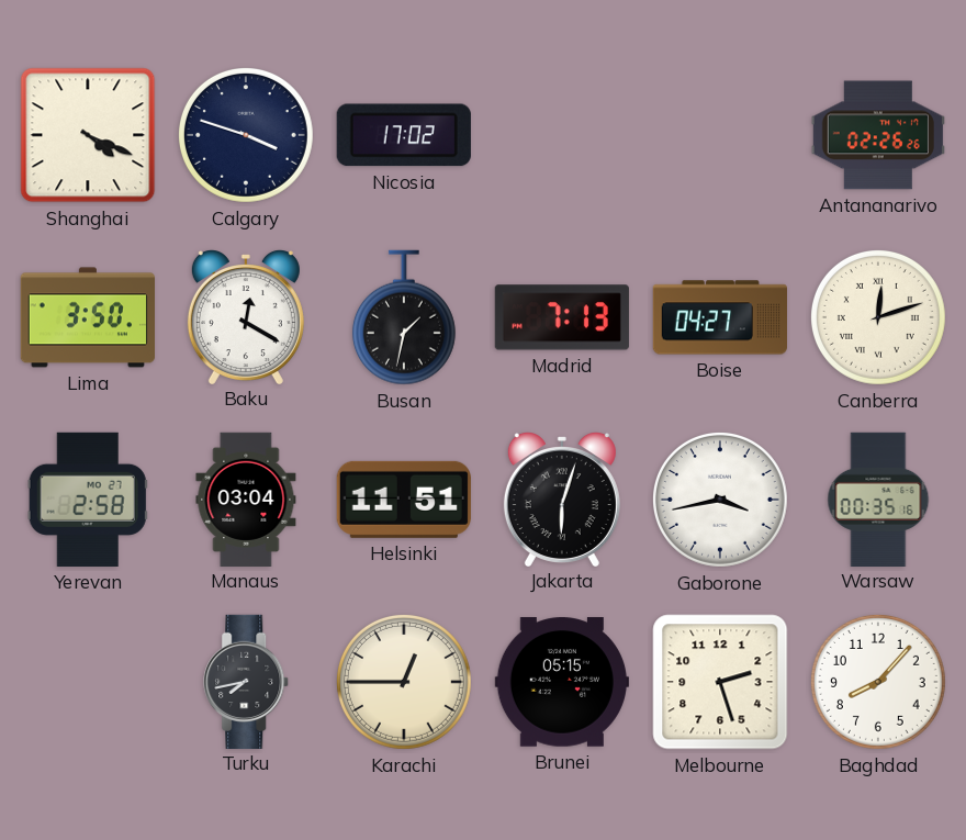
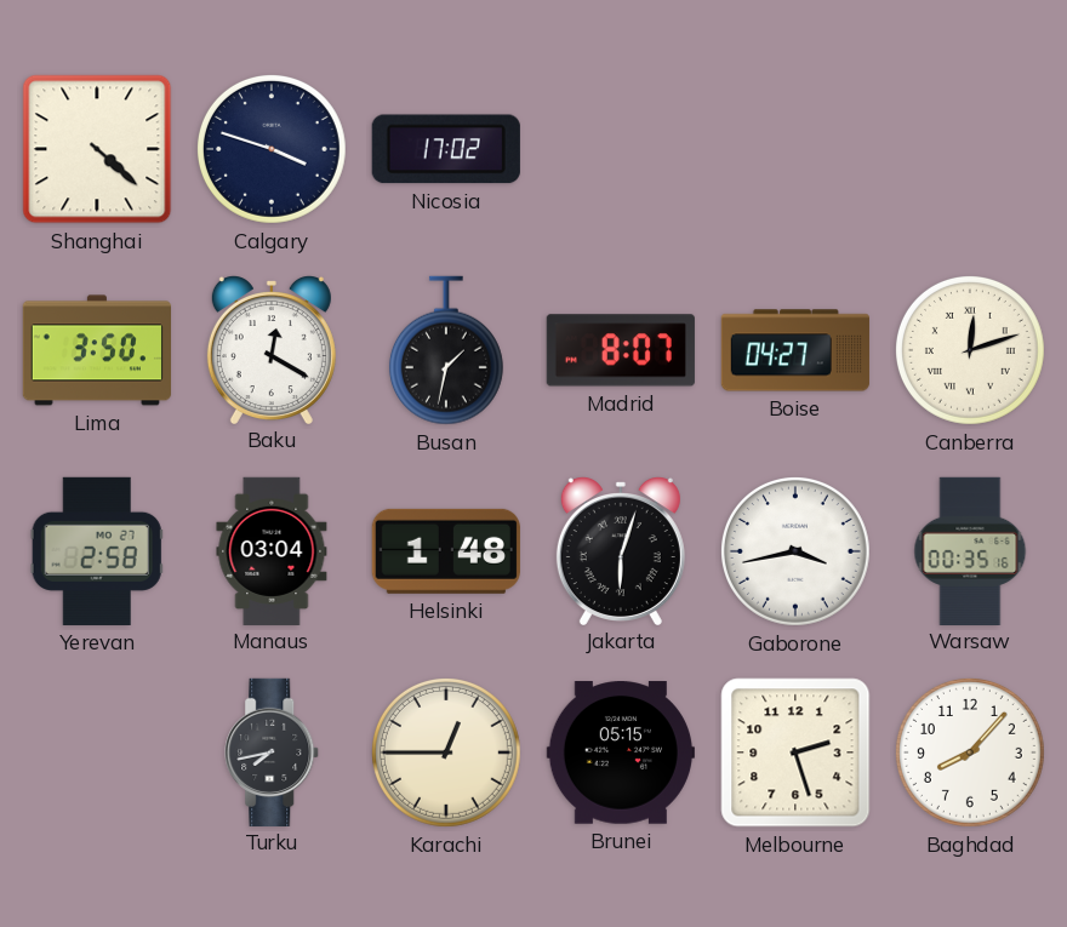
Shanghai: 4:19 -> 4:22
Antananarivo: 02:26 -> none
Madrid: 7:13 -> 8:07
Helsinki: 11:51 -> 1:48
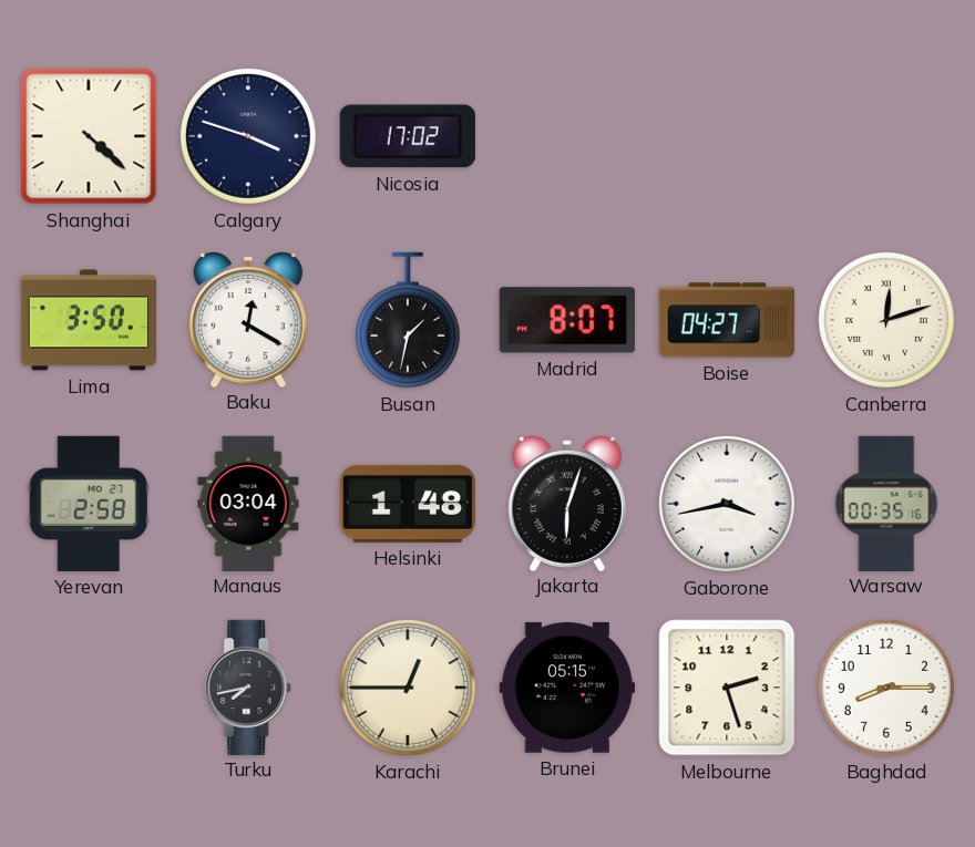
Baghdad: 8:07 -> 8:15
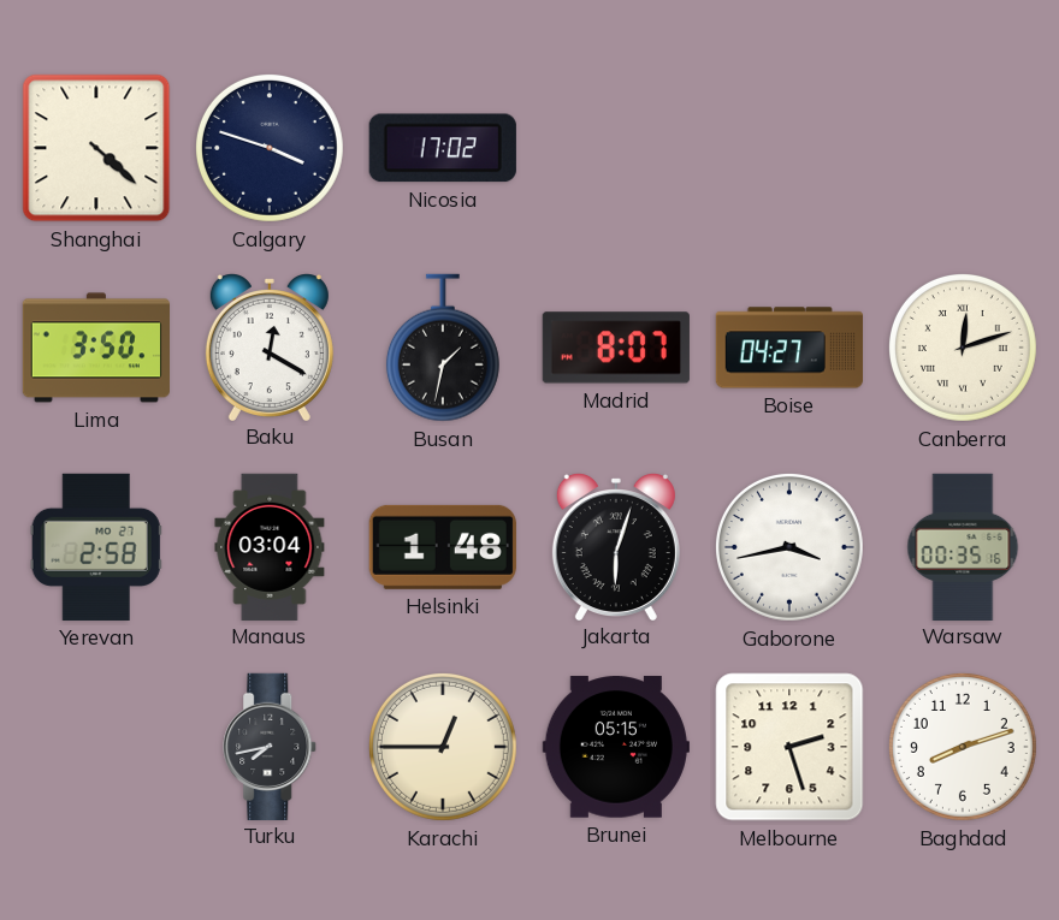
Baghdad: 8:15 -> 8:12
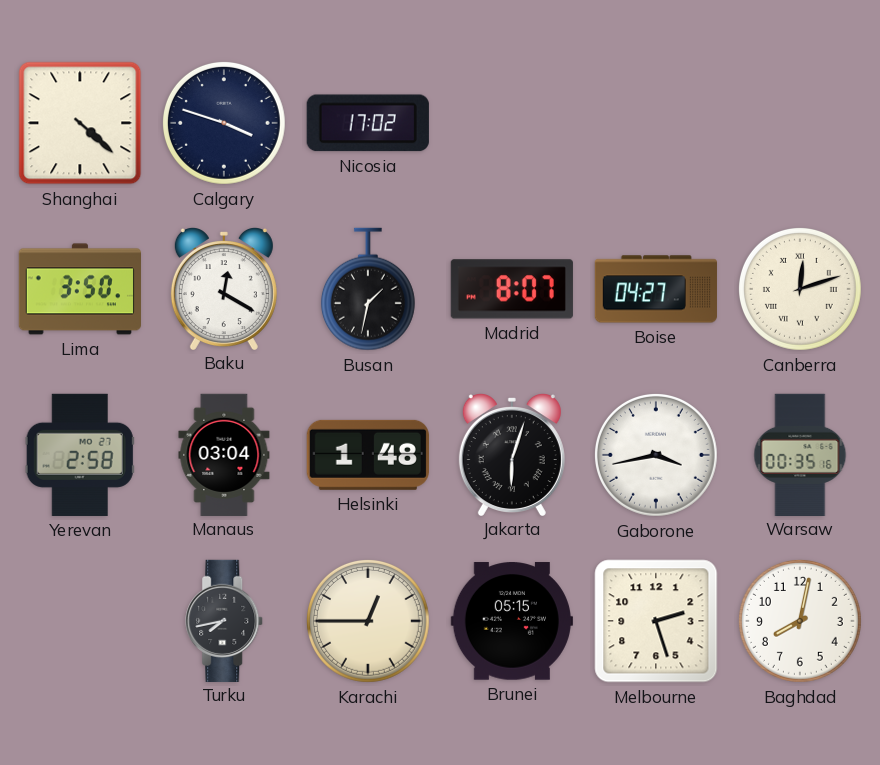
Baghdad: 8:12 -> 8:02
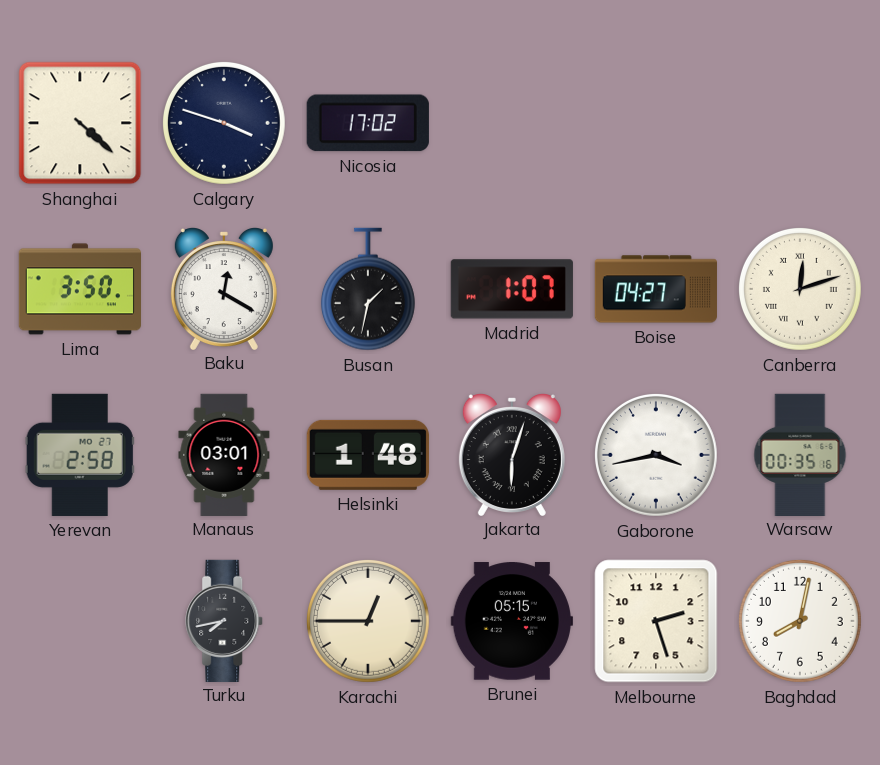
Madrid: 8:07 -> 1:07
Manaus: 03:04 -> 03:01
